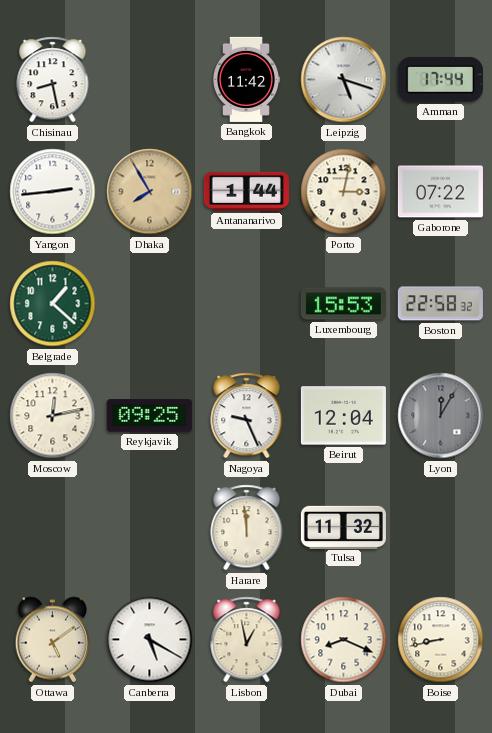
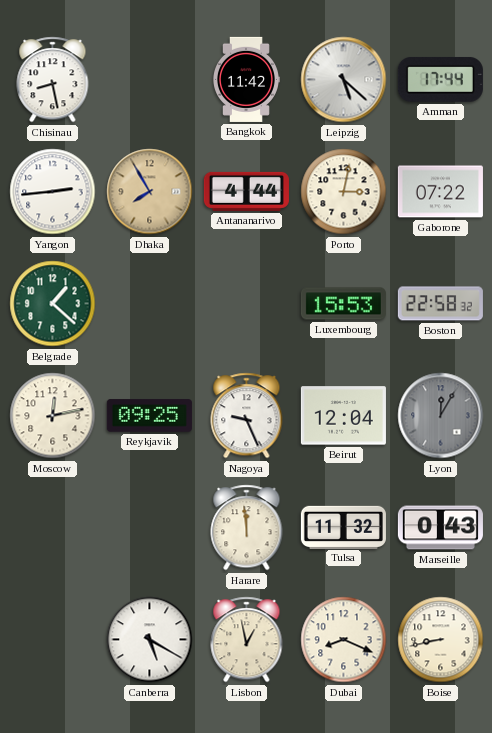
Leipzig: 5:18 -> 5:22
Antananarivo: 1:44 -> 4:44
Marseille: none -> 0:43
Ottawa: 5:09 -> none
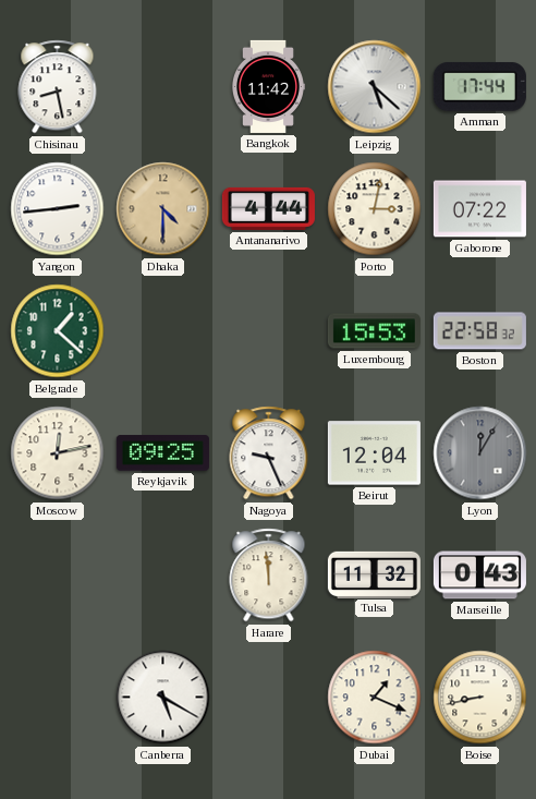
Dhaka: 7:55 -> 4:30
Lisbon: 12:58 -> none
Dubai: 8:19 -> 1:19
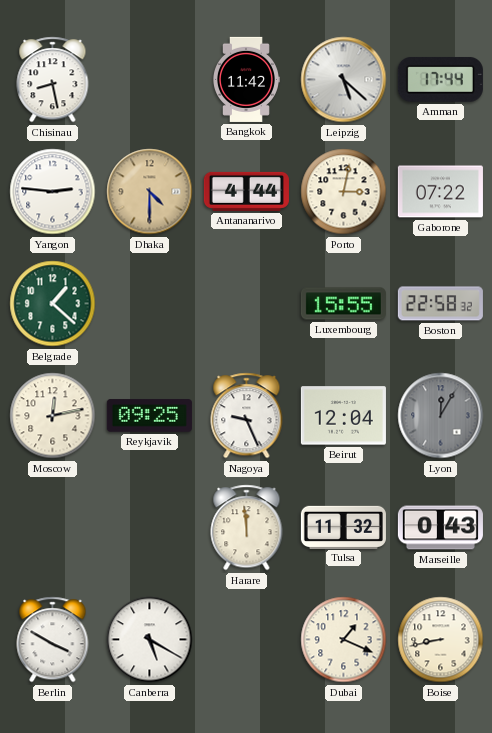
Yangon: 2:44 -> 2:46
Luxembourg: 15:53 -> 15:55
Berlin: none -> 3:50
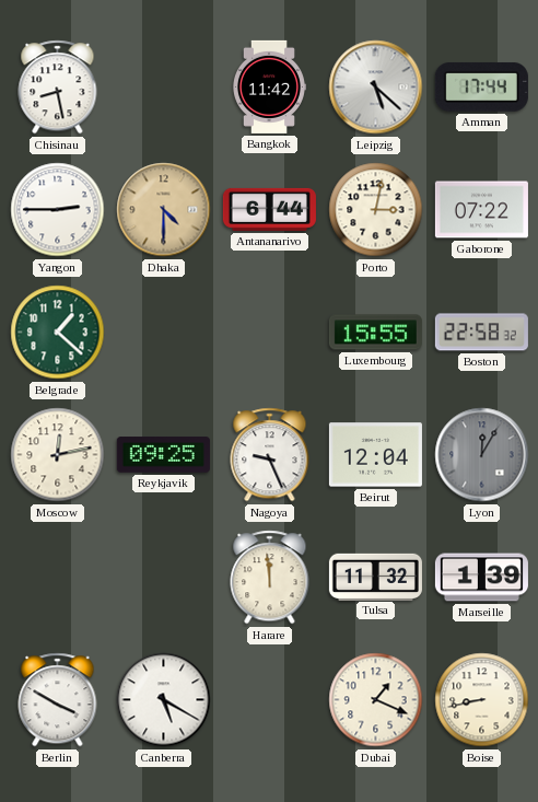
Yangon: 2:46 -> 2:45
Antananarivo: 4:44 -> 6:44
Marseille: 0:43 -> 1:39
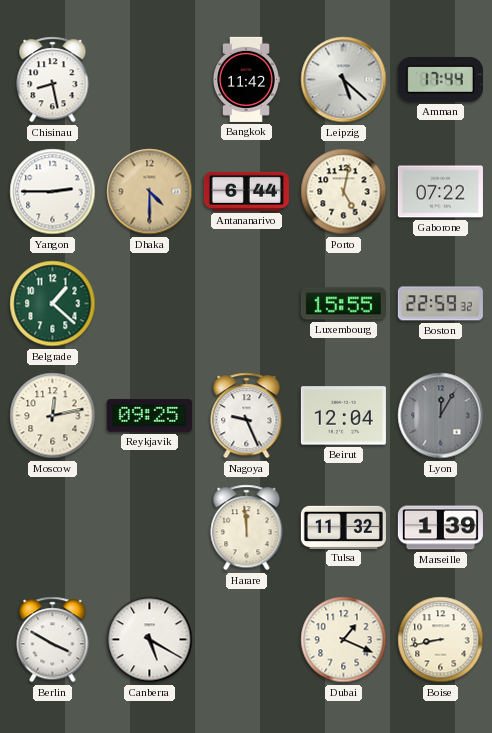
Porto: 3:02 -> 5:02
Boston: 22:58 -> 22:59
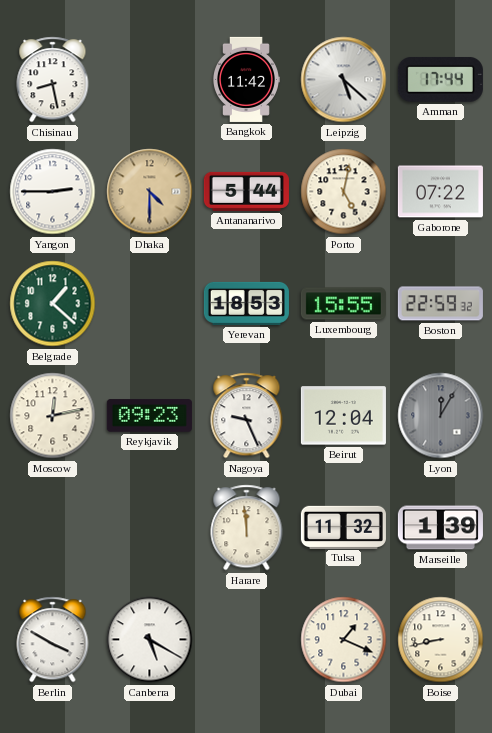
Antananarivo: 6:44 -> 5:44
Yerevan: none -> 18:53
Reykjavik: 09:25 -> 09:23
